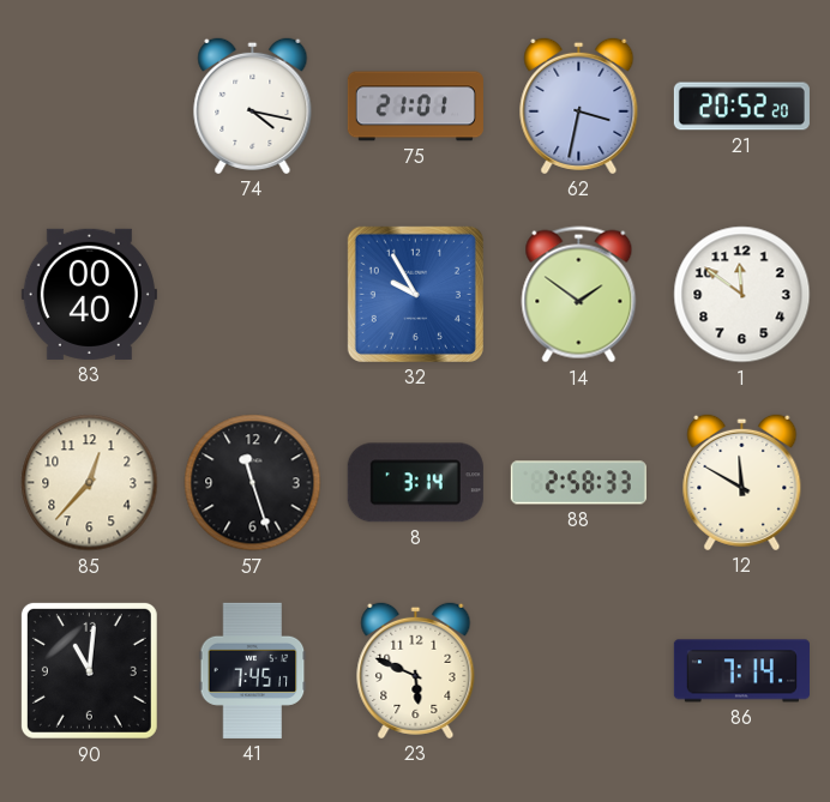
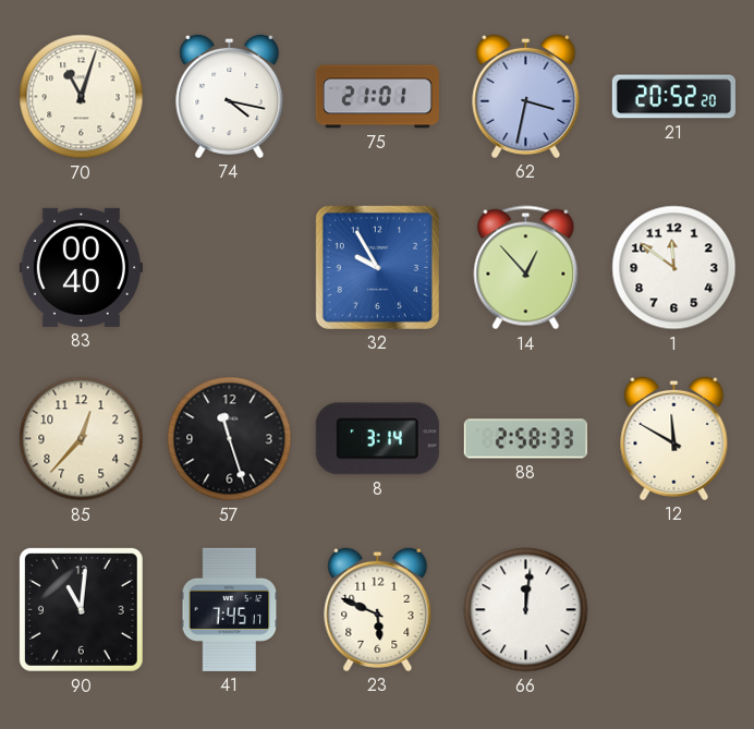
70: none -> 11:03
14: 1:51 -> 12:53
66: none -> 12:01
86: 7:14 -> none
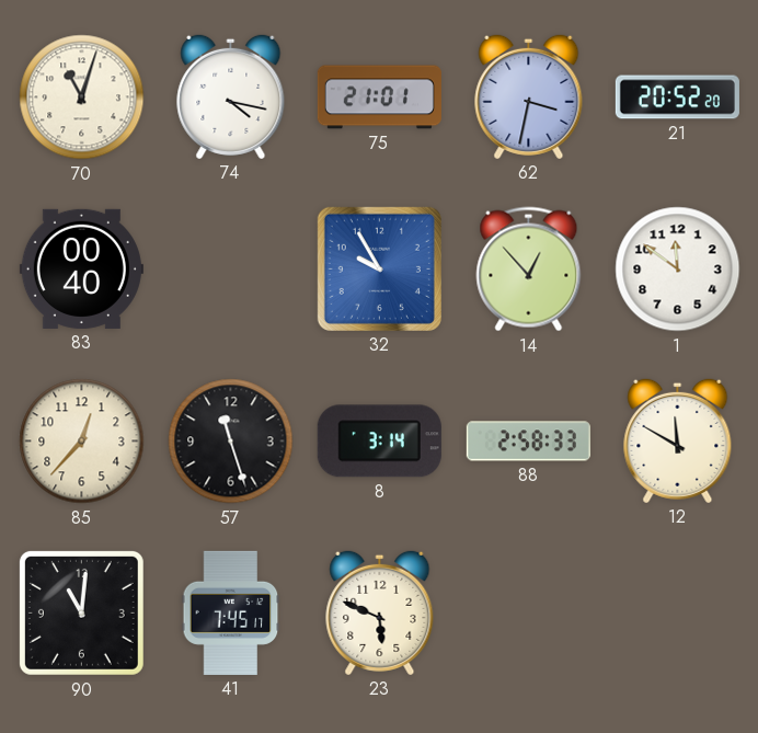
66: 12:01 -> none
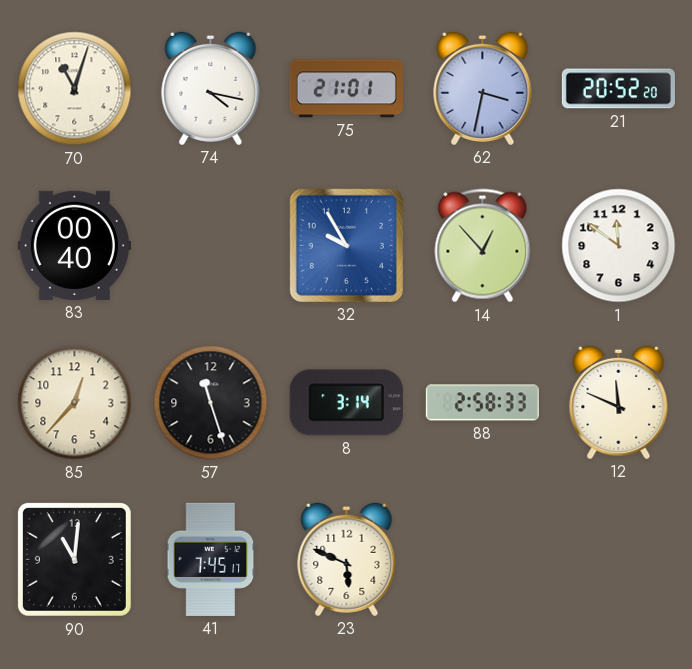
12: 11:50 -> 11:49
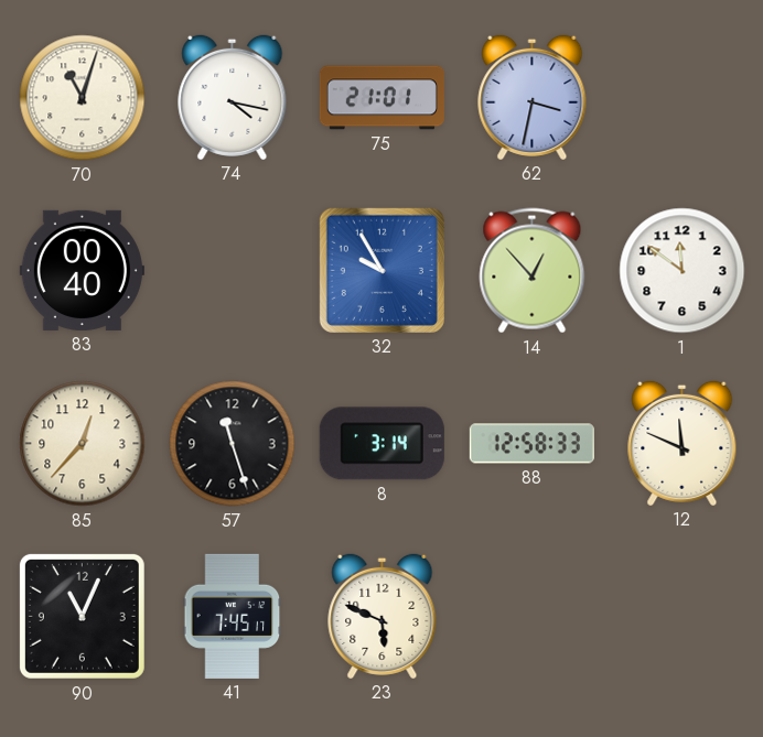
21: 20:52 -> none
88: 2:58 -> 12:58
90: 11:01 -> 11:04
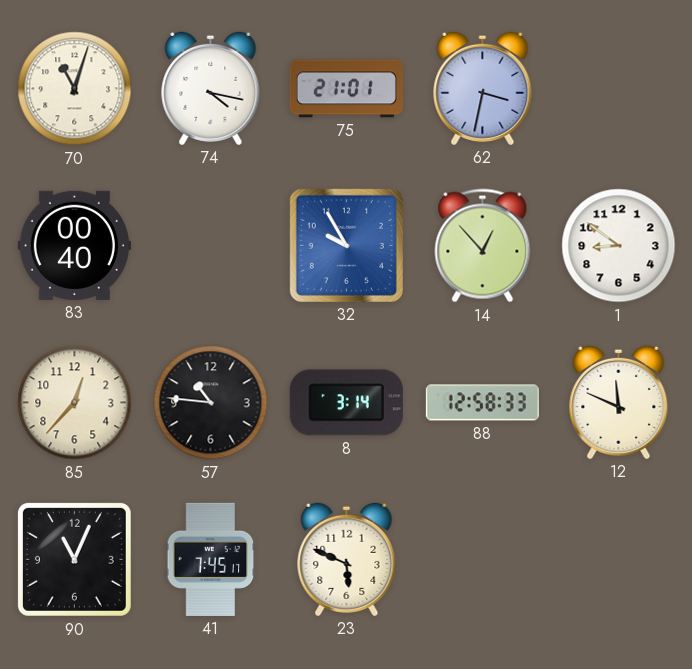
1: 11:51 -> 8:51
57: 11:27 -> 10:46
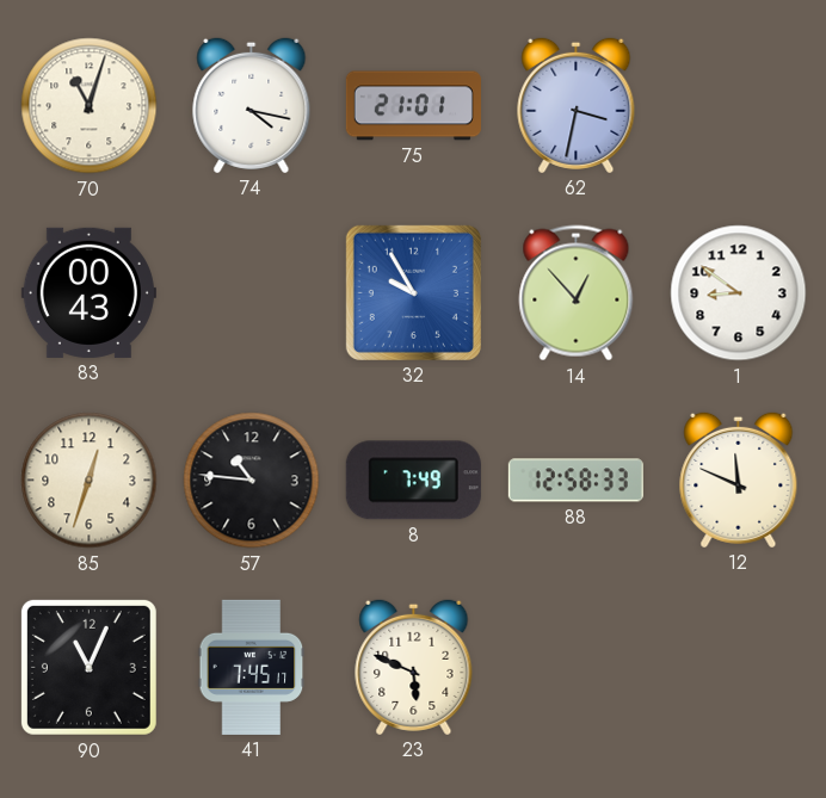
83: 00:40 -> 00:43
85: 12:37 -> 12:33
8: 3:14 -> 7:49
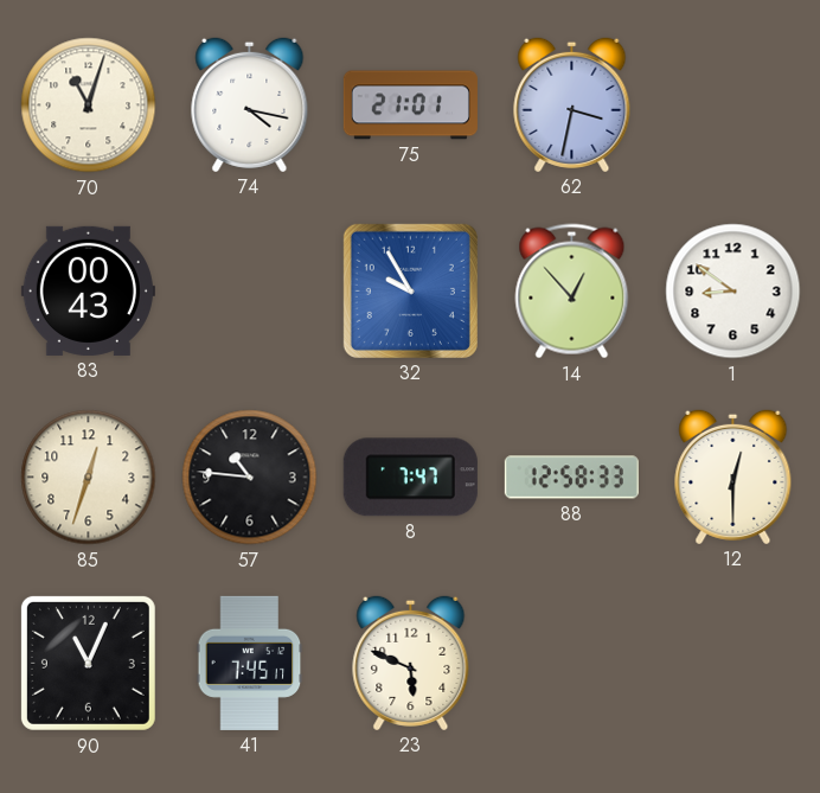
8: 7:49 -> 7:47
12: 11:49 -> 12:30
